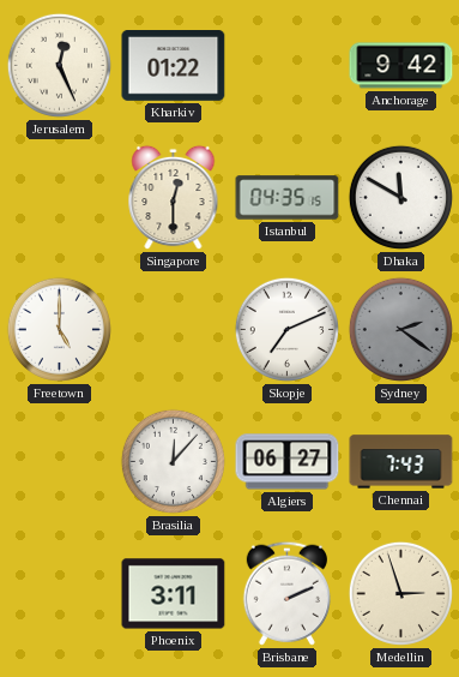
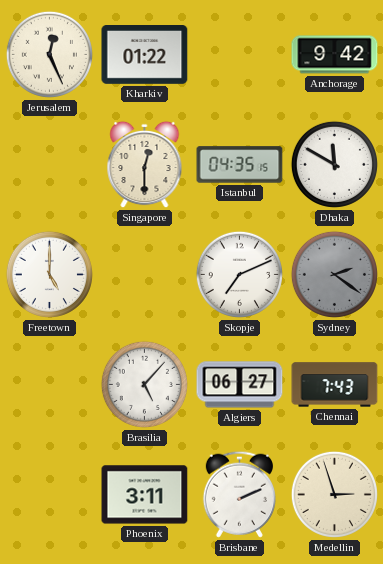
Brasilia: 12:07 -> 5:07
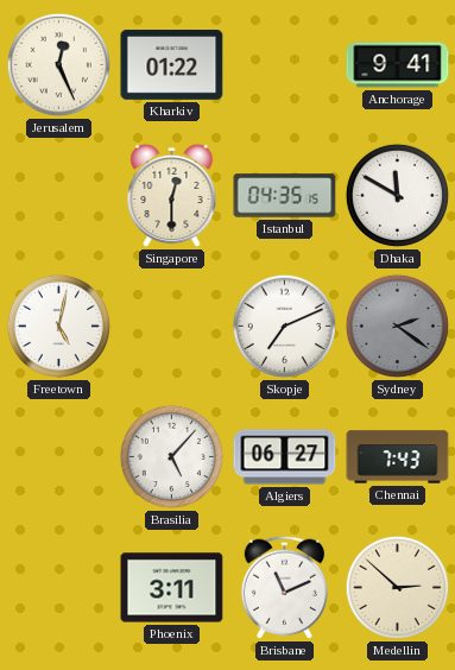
Anchorage: 9:42 -> 9:41
Freetown: 5:00 -> 5:02
Brisbane: 2:11 -> 11:11
Medellin: 2:57 -> 2:52
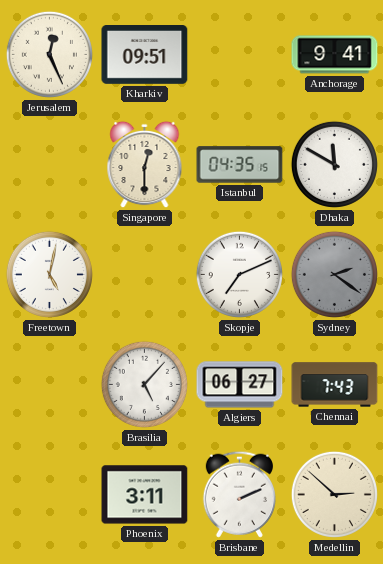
Kharkiv: 01:22 -> 09:51
Brisbane: 11:11 -> 2:11
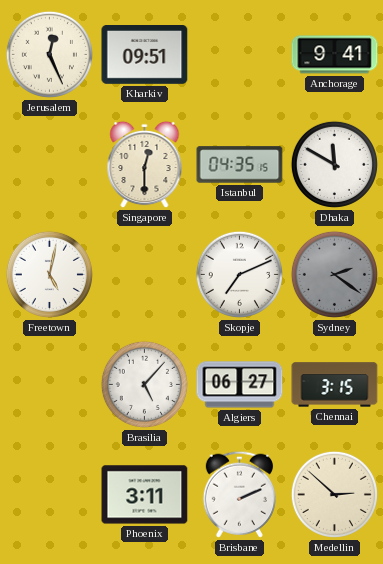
Chennai: 7:43 -> 3:15
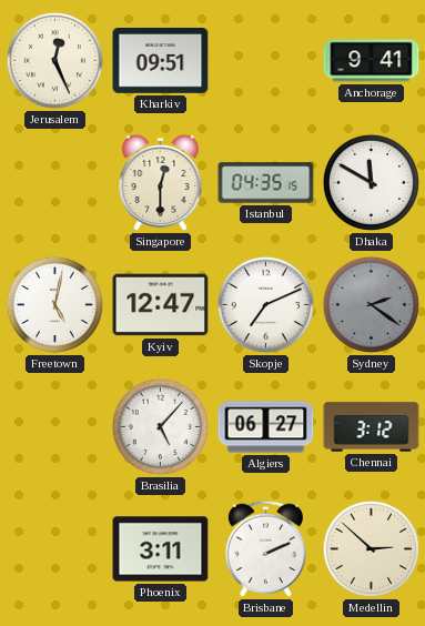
Kyiv: none -> 12:47
Chennai: 3:15 -> 3:12
